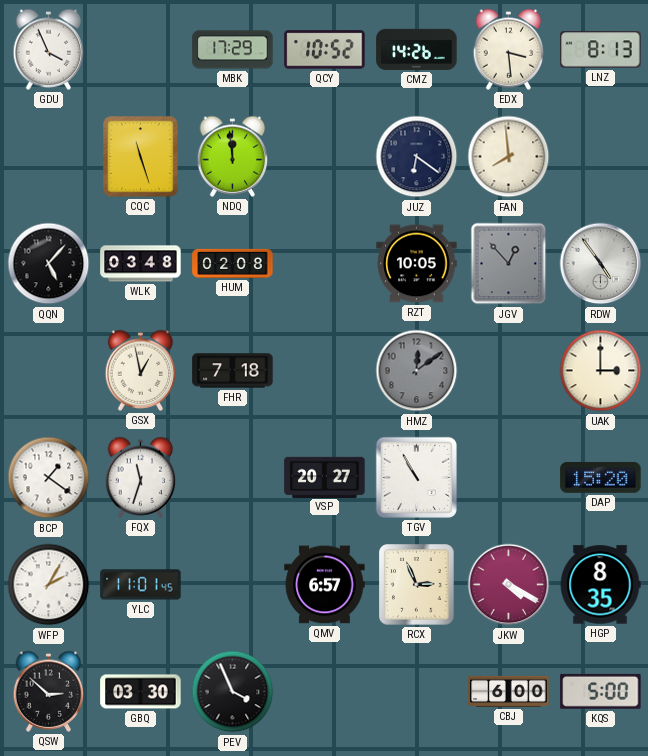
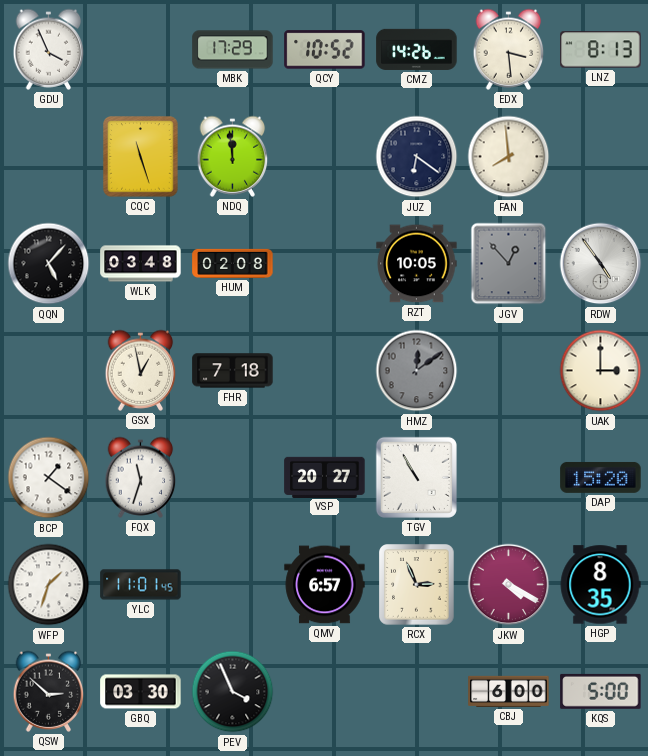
WFP: 2:05 -> 1:33
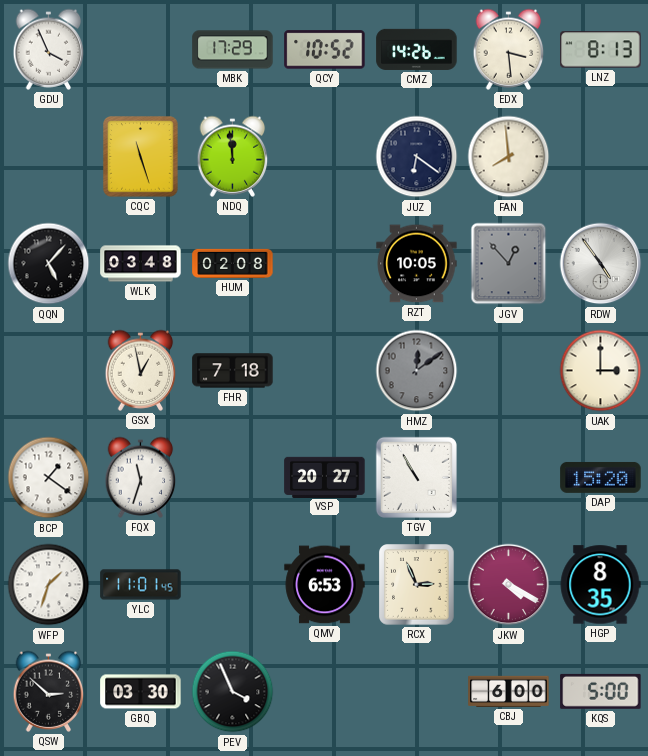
QMV: 6:57 -> 6:53
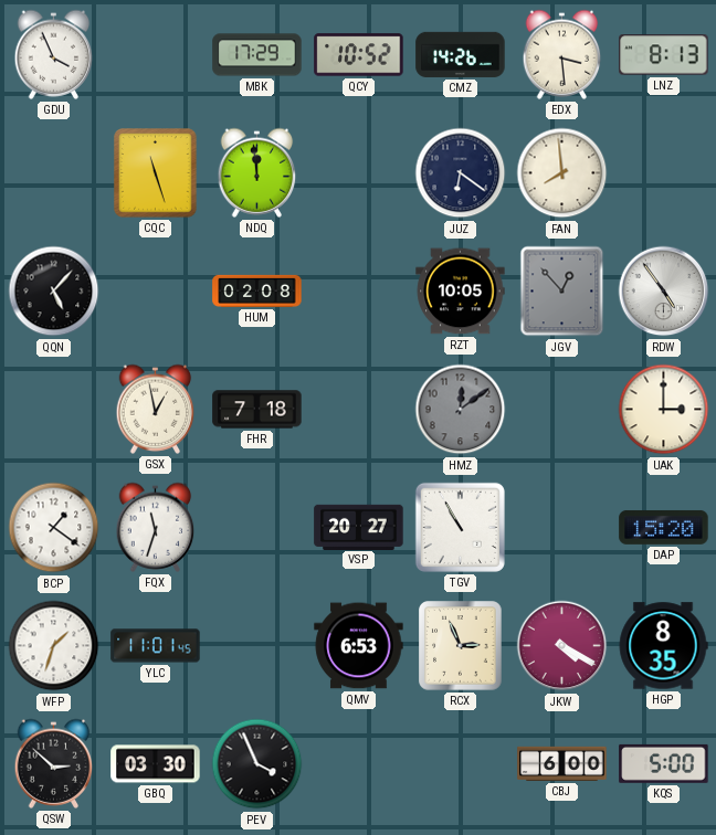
WLK: 03:48 -> none
